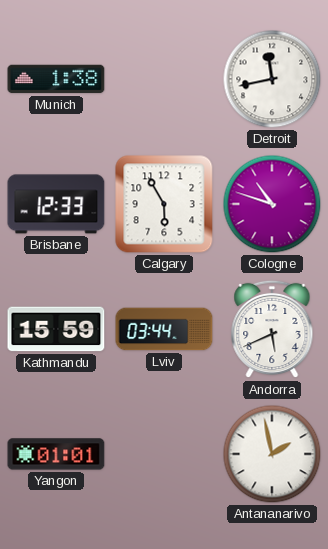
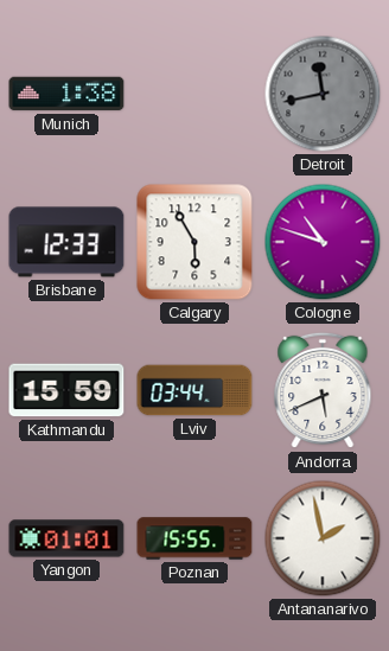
Detroit dial: white -> grey
Poznan: none -> 15:55
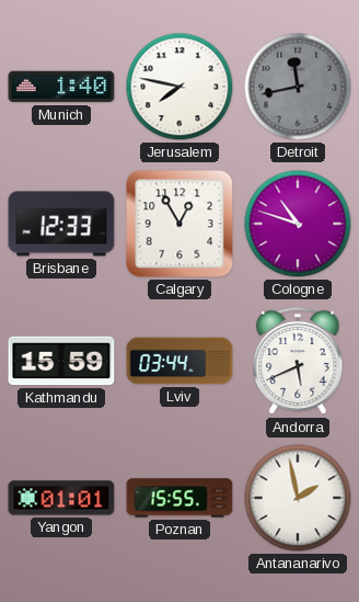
Munich: 1:38 -> 1:40
Jerusalem: none -> 7:47
Calgary: 5:55 -> 12:55
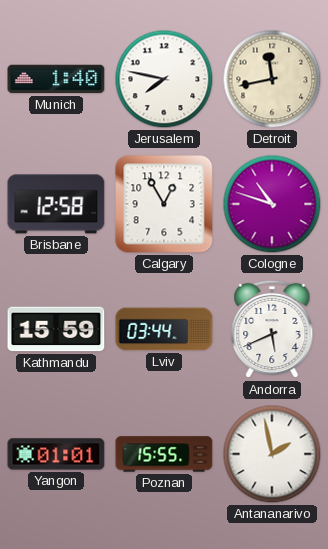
Detroit dial: grey -> cream
Brisbane: 12:33 -> 12:58
